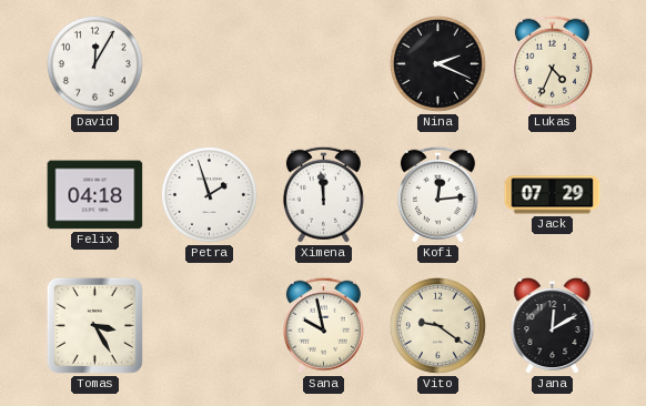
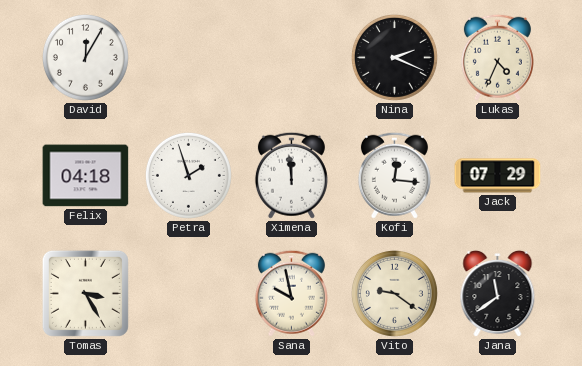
Kofi: 12:14 -> 12:16
Jana: 12:10 -> 11:39
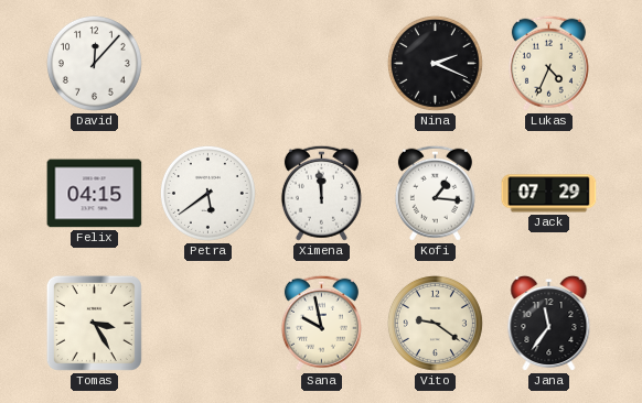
David: 12:05 -> 12:07
Felix: 04:18 -> 04:15
Petra: 1:57 -> 5:39
Kofi: 12:16 -> 1:16
Jana: 11:39 -> 11:36
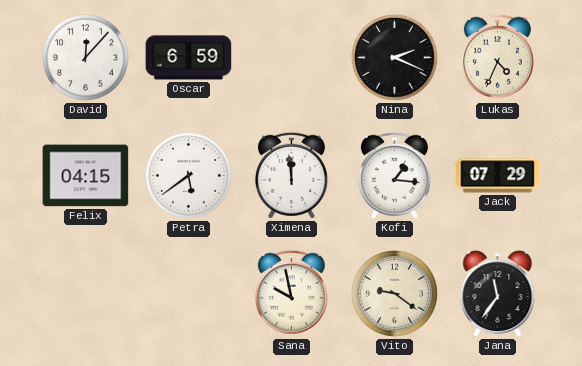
Oscar: none -> 6:59
Tomas: 3:25 -> none
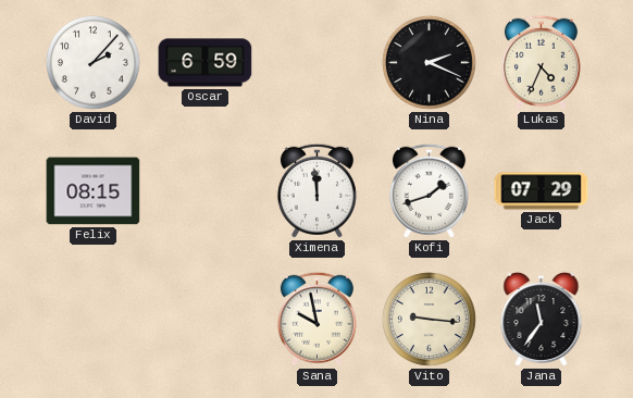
David: 12:07 -> 2:07
Felix: 04:15 -> 08:15
Petra: 5:39 -> none
Kofi: 1:16 -> 1:42
Vito: 9:21 -> 9:16
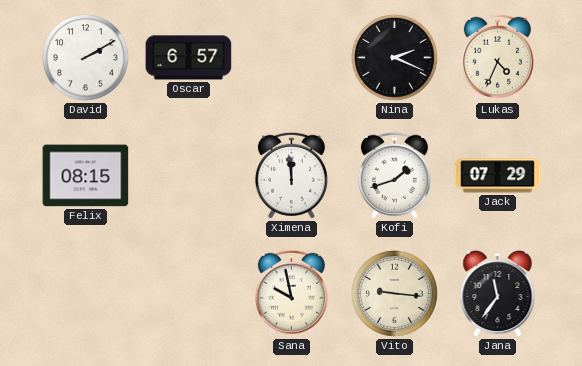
David: 2:07 -> 2:10
Oscar: 6:59 -> 6:57
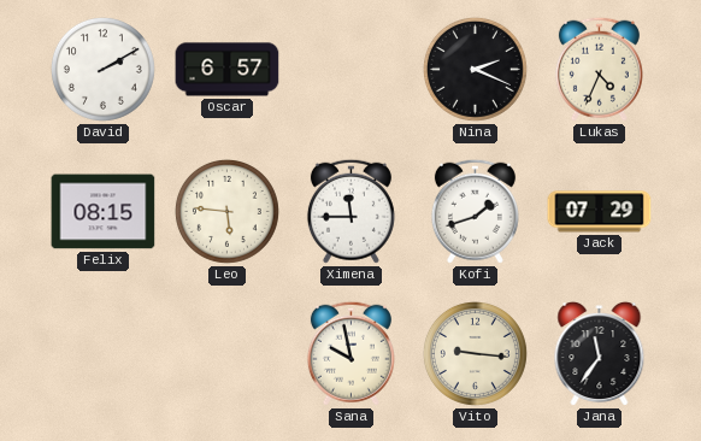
Leo: none -> 5:46
Ximena: 11:59 -> 11:45
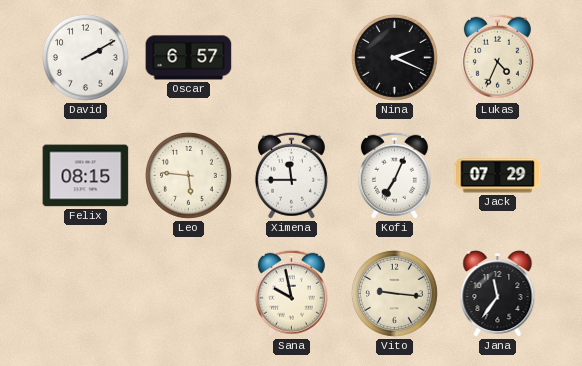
Kofi: 1:42 -> 7:04
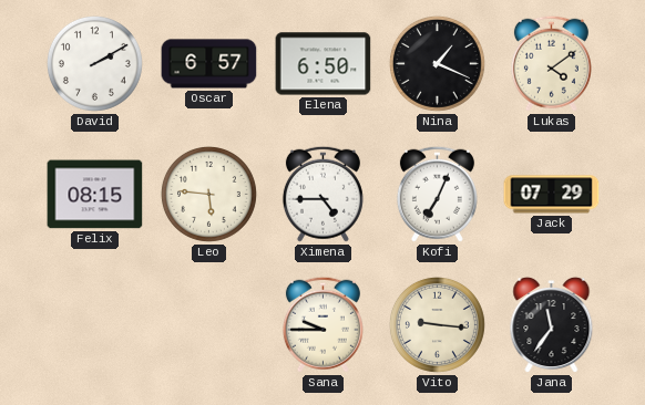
Elena: none -> 6:50
Nina: 2:19 -> 1:19
Lukas: 4:34 -> 4:09
Ximena: 11:45 -> 4:45
Sana: 9:58 -> 9:45
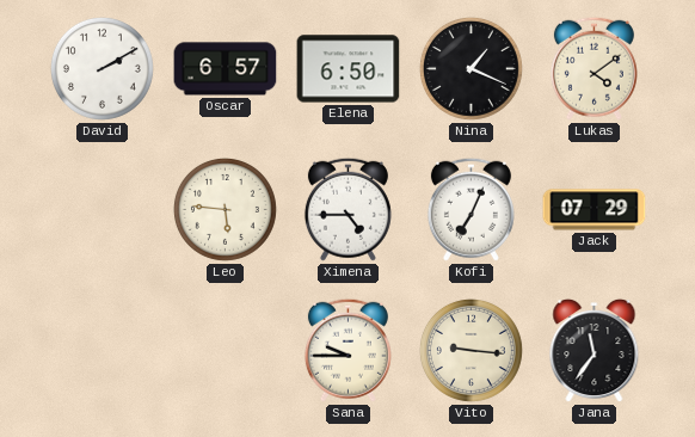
Felix: 08:15 -> none
